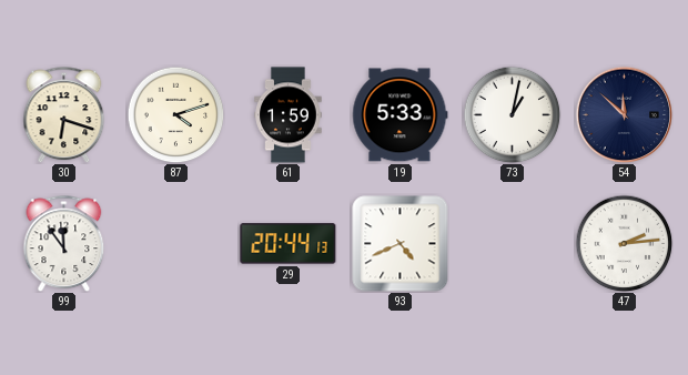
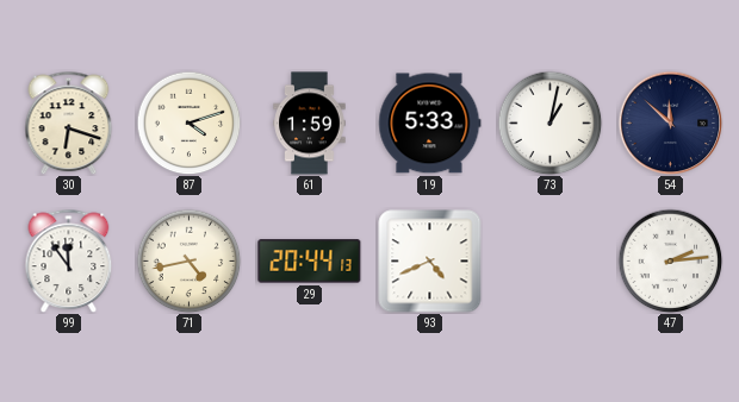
71: none -> 4:43
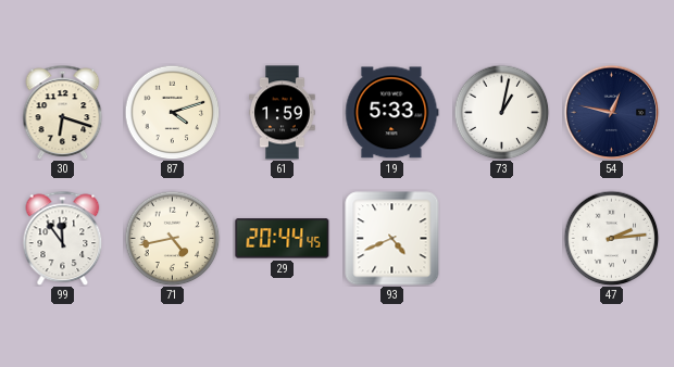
54: 11:52 -> 12:47
29: 20:44:13 -> 20:44:45
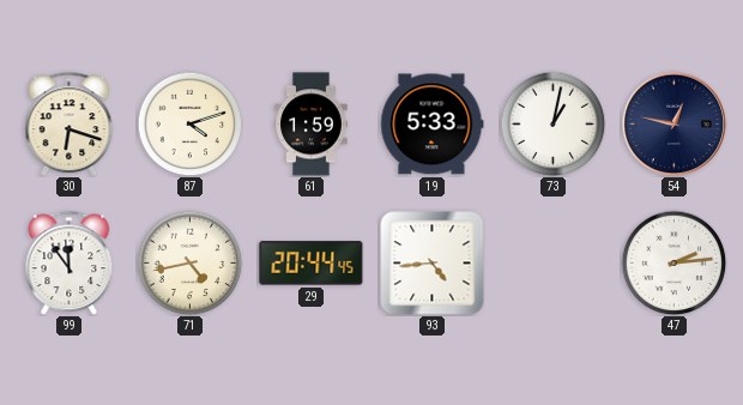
93: 4:41 -> 4:44
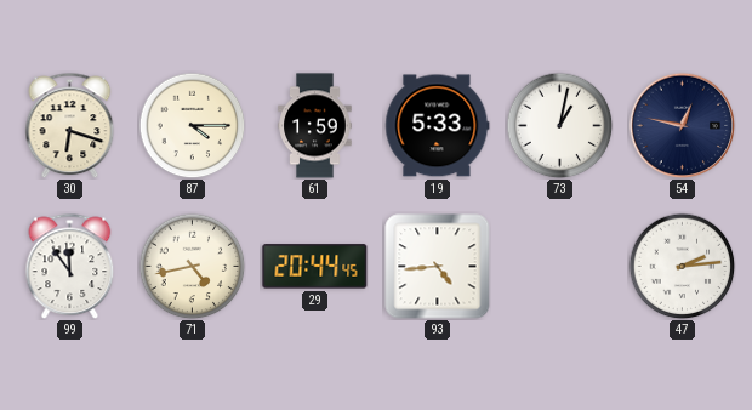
87: 4:12 -> 4:15
